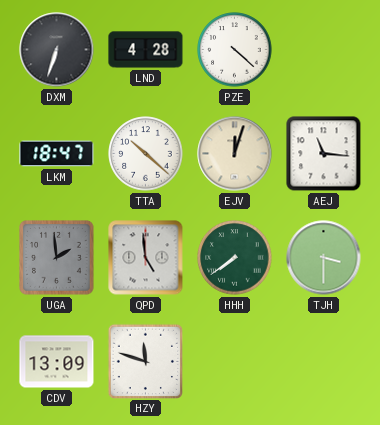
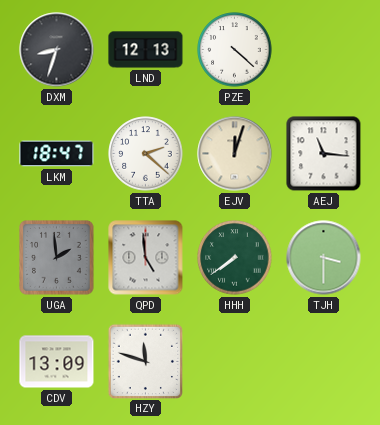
DXM: 6:33 -> 8:33
LND: 4:28 -> 12:13
TTA: 10:22 -> 2:22
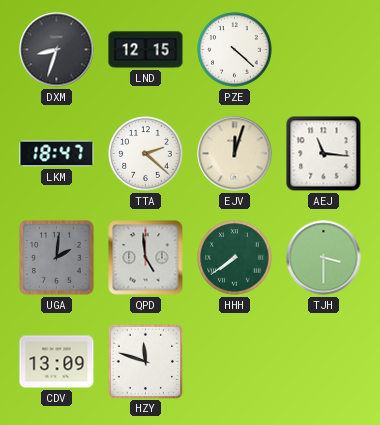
LND: 12:13 -> 12:15
UGA: 1:59 -> 2:01
